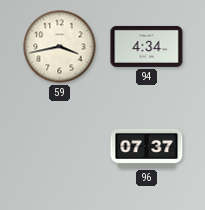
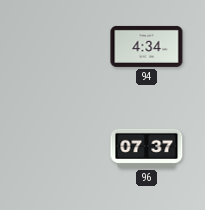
59: 3:43 -> none
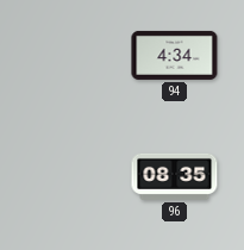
96: 07:37 -> 08:35
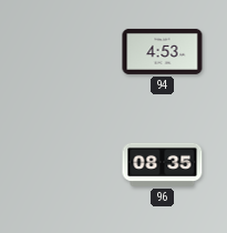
94: 4:34 -> 4:53
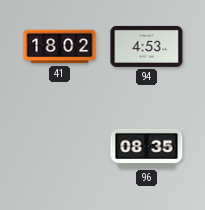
41: none -> 18:02
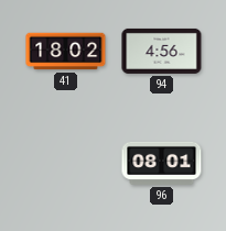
94: 4:53 -> 4:56
96: 08:35 -> 08:01
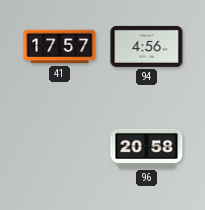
41: 18:02 -> 17:57
96: 08:01 -> 20:58
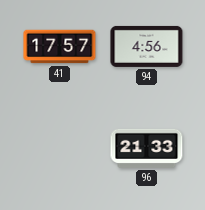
96: 20:58 -> 21:33
